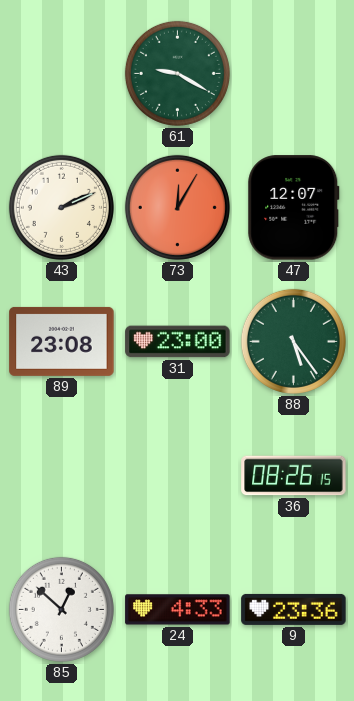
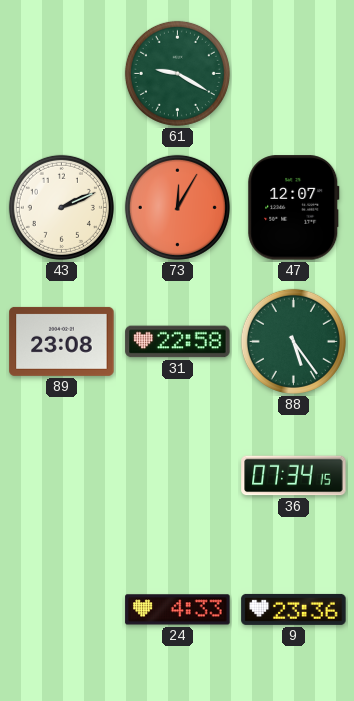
31: 23:00 -> 22:58
36: 08:26 -> 07:34
85: 12:52 -> none
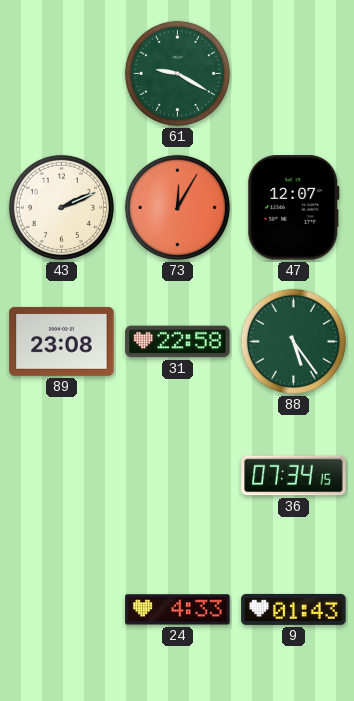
9: 23:36 -> 01:43
